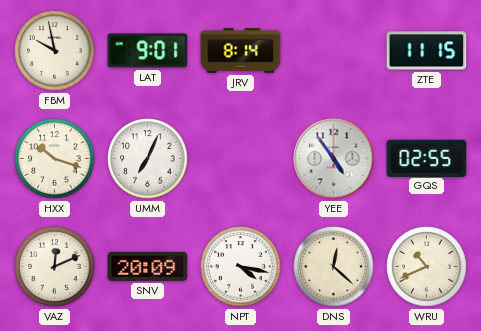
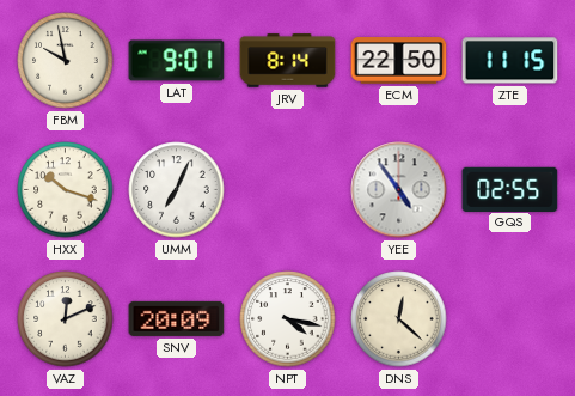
ECM: none -> 22:50
WRU: 10:41 -> none
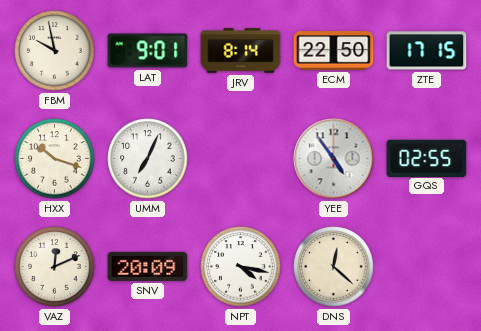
ZTE: 11:15 -> 17:15
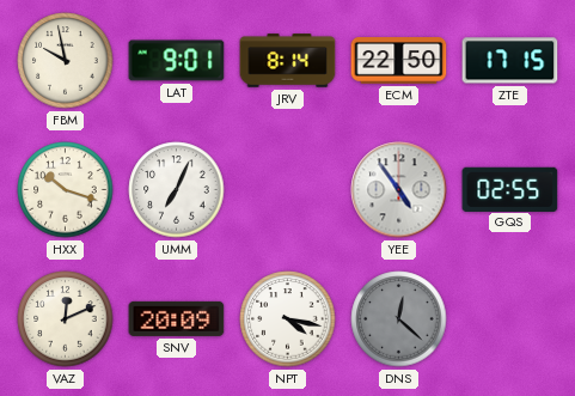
DNS dial: cream -> grey
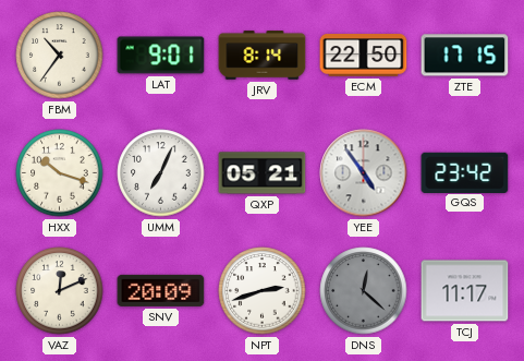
FBM: 9:58 -> 10:36
QXP: none -> 05:21
GQS: 02:55 -> 23:42
NPT: 4:17 -> 2:42
TCJ: none -> 11:17
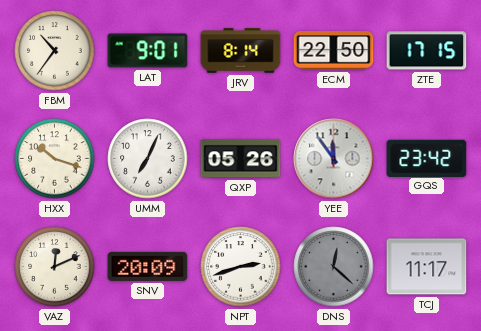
QXP: 05:21 -> 05:26
YEE: 4:54 -> 11:54
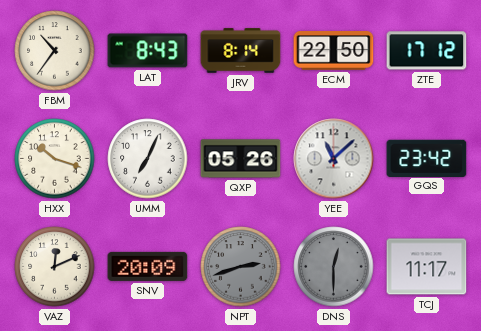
LAT: 9:01 -> 8:43
ZTE: 17:15 -> 17:12
YEE: 11:54 -> 11:08
NPT dial: white -> grey
DNS: 12:22 -> 12:30
